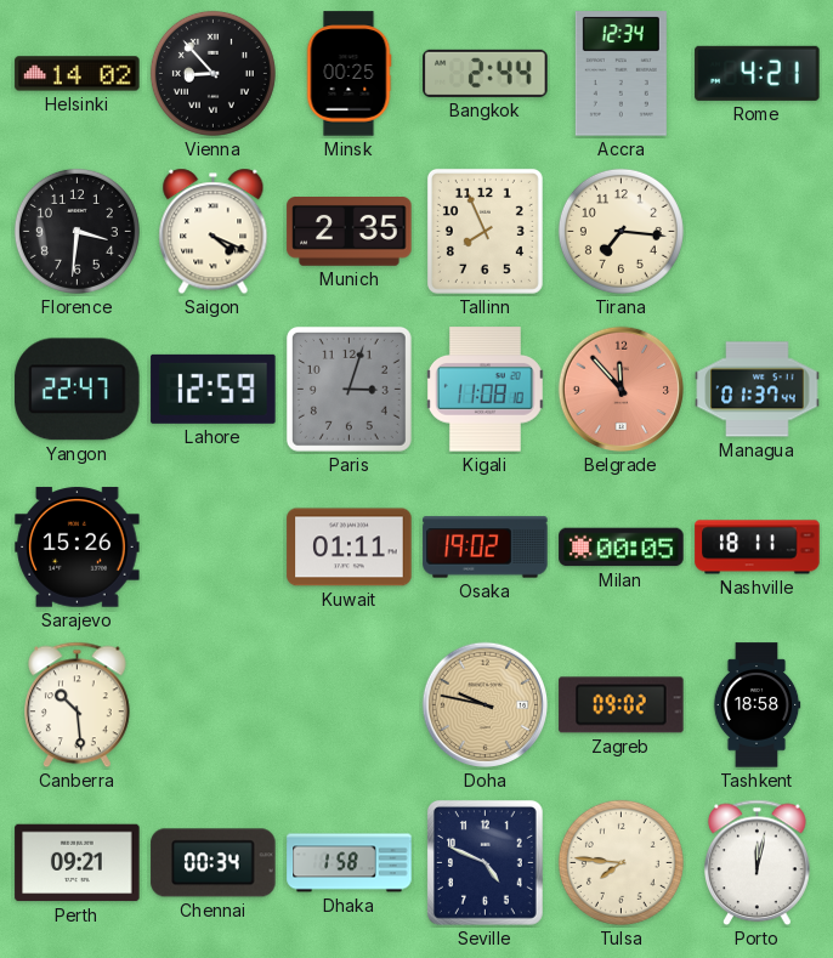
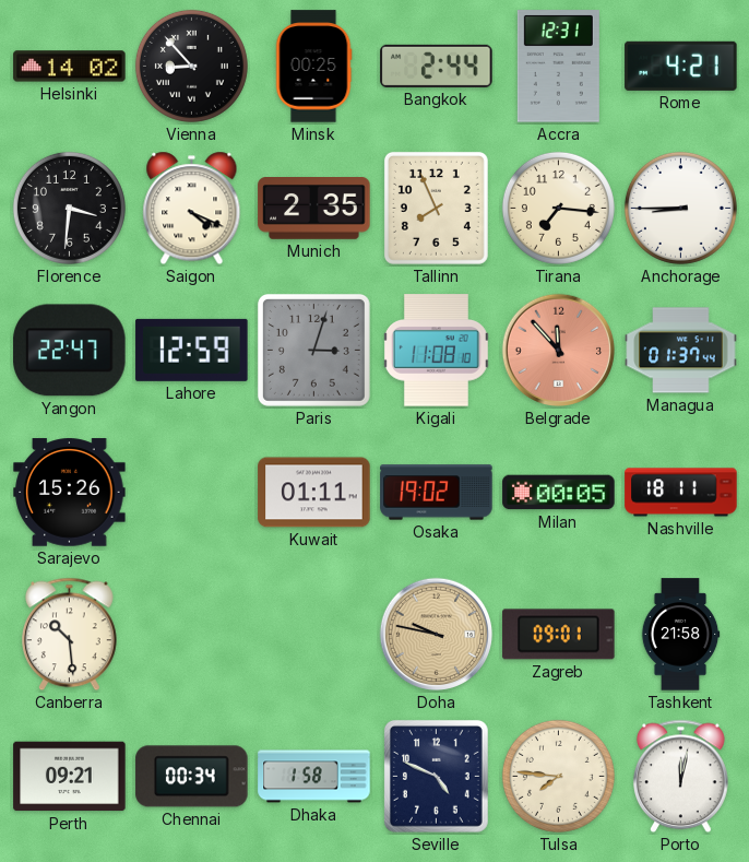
Accra: 12:34 -> 12:31
Anchorage: none -> 8:45
Zagreb: 09:02 -> 09:01
Tashkent: 18:58 -> 21:58
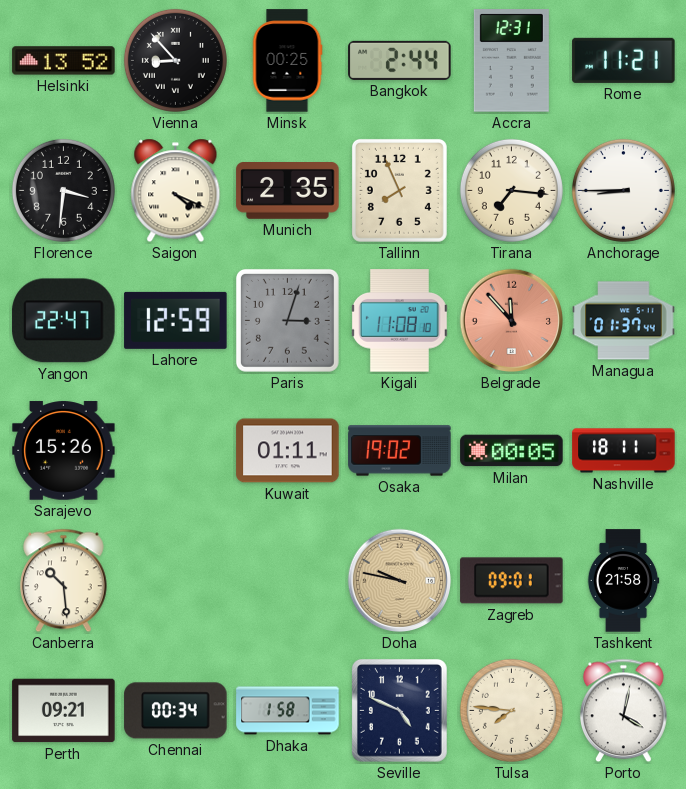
Helsinki: 14:02 -> 13:52
Rome: 4:21 -> 11:21
Porto: 12:02 -> 4:02
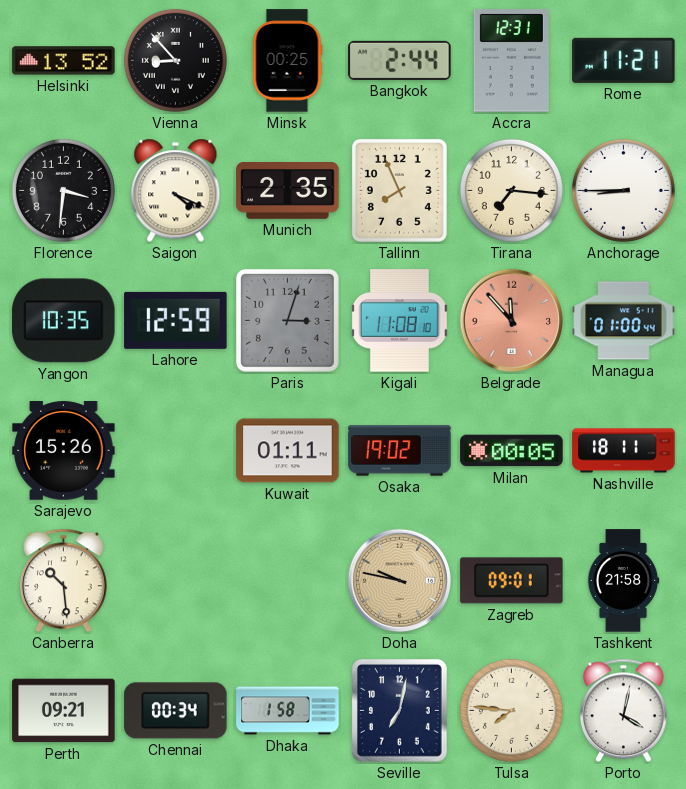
Yangon: 22:47 -> 10:35
Managua: 01:37 -> 01:00
Seville: 4:49 -> 7:02
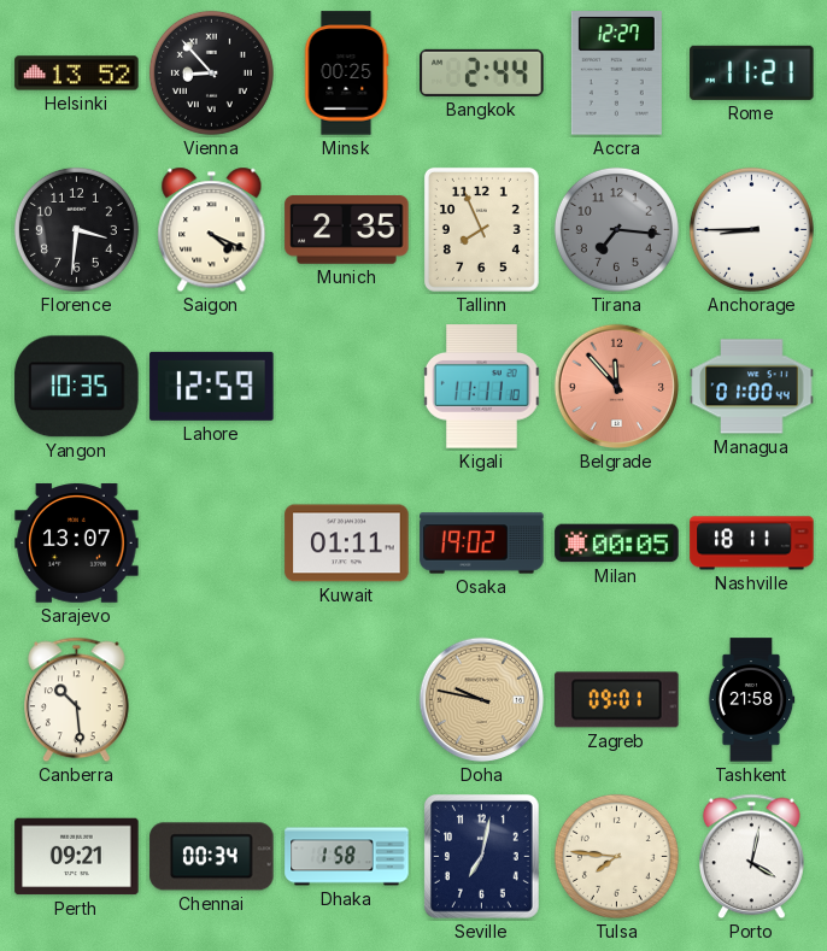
Accra: 12:31 -> 12:27
Tirana dial: cream -> grey
Paris: 3:03 -> none
Kigali: 11:08 -> 11:11
Sarajevo: 15:26 -> 13:07
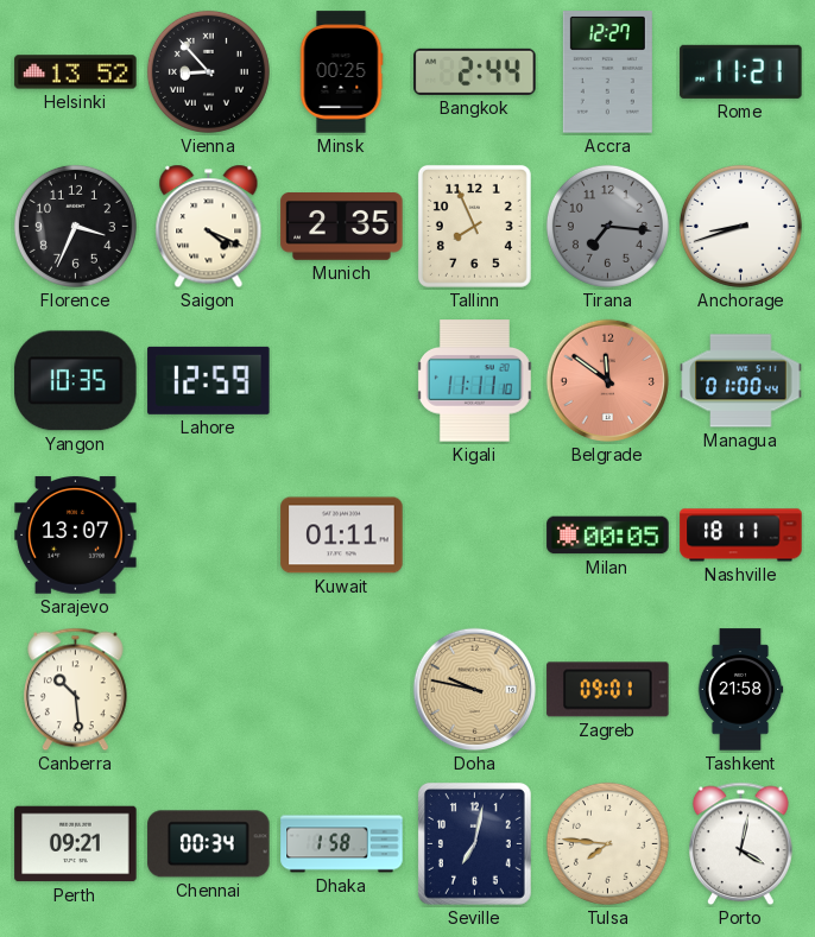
Florence: 3:31 -> 3:34
Anchorage: 8:45 -> 8:42
Belgrade: 11:53 -> 11:51
Osaka: 19:02 -> none
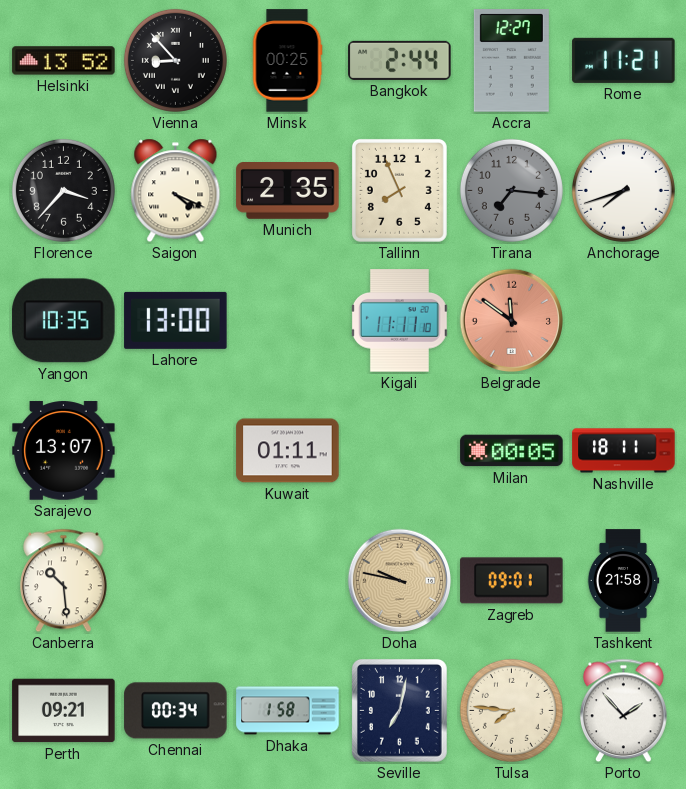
Florence: 3:34 -> 3:37
Anchorage: 8:42 -> 7:42
Lahore: 12:59 -> 13:00
Managua: 01:00 -> none
Porto: 4:02 -> 1:53
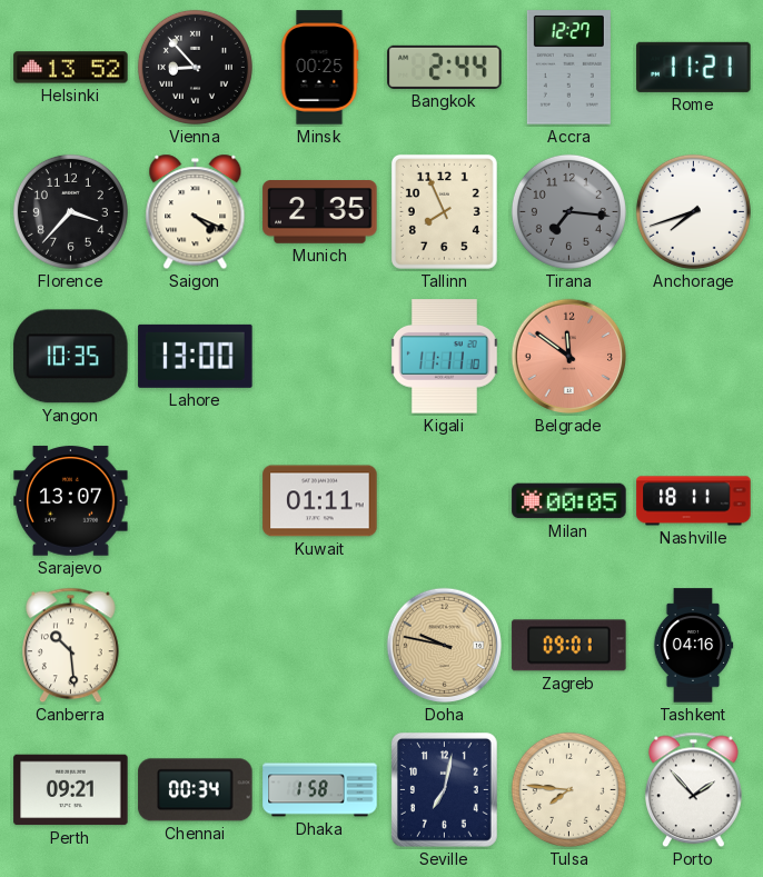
Tashkent: 21:58 -> 04:16
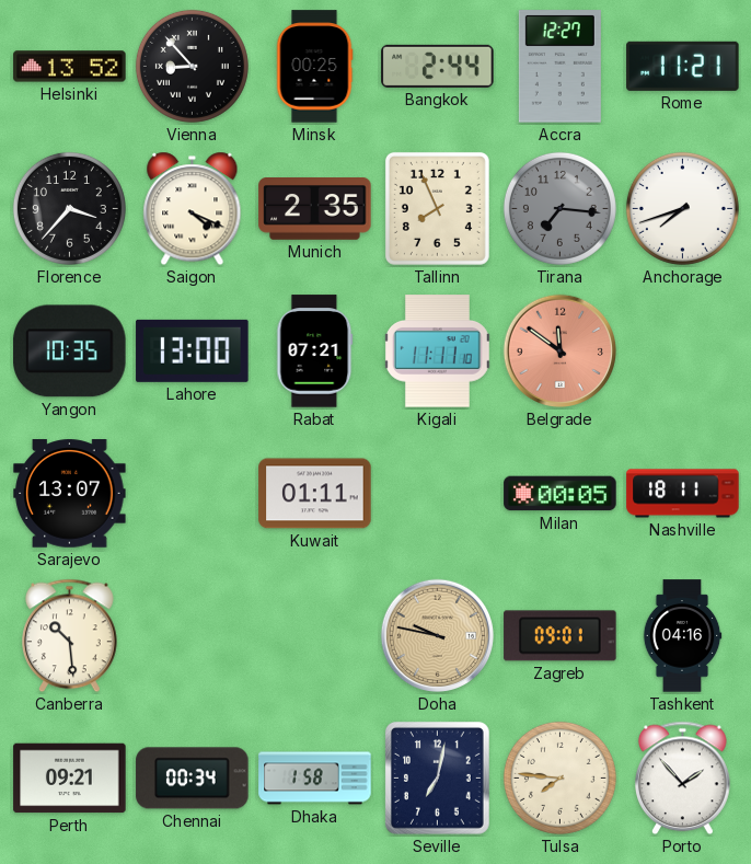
Rabat: none -> 07:21
